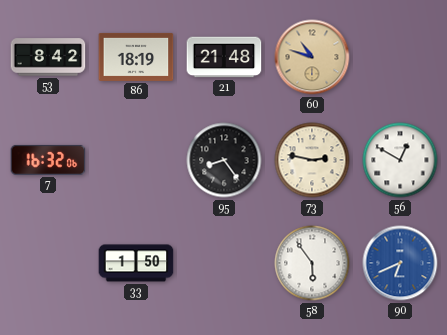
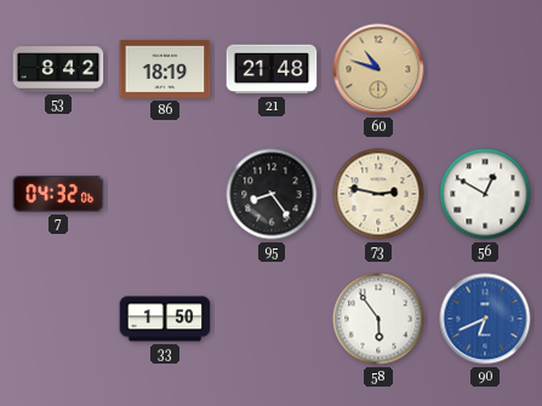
7: 16:32 -> 04:32
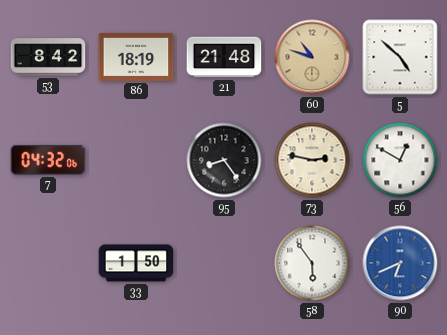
5: none -> 4:52
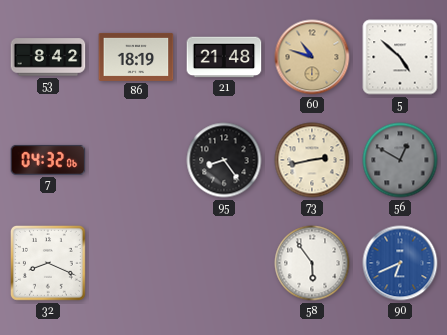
73: 2:47 -> 2:43
56 dial: white -> grey
32: none -> 8:19
33: 1:50 -> none
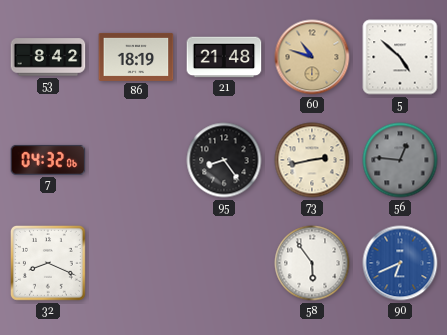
56: 12:50 -> 12:46
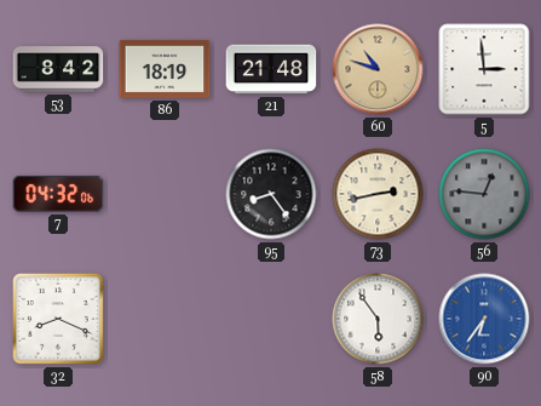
5: 4:52 -> 2:59
90: 6:41 -> 6:36
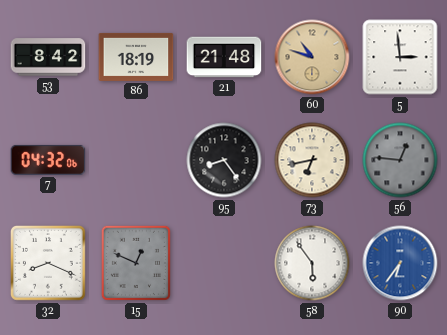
73: 2:43 -> 6:43
15: none -> 12:49
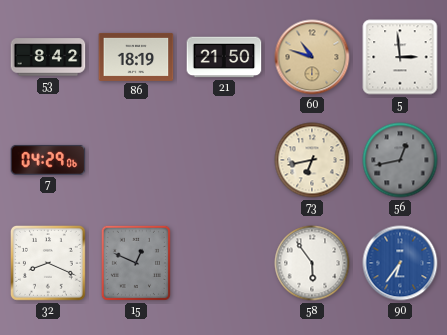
21: 21:48 -> 21:50
7: 04:32 -> 04:29
95: 8:24 -> none
56: 12:46 -> 12:43
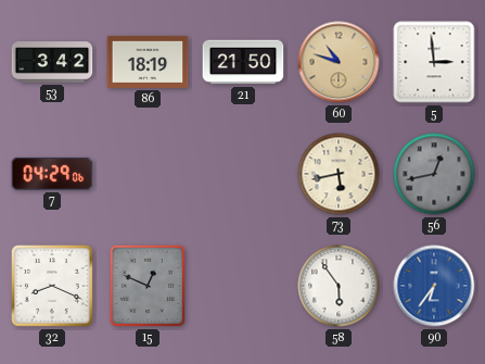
53: 8:42 -> 3:42
73: 6:43 -> 5:43
